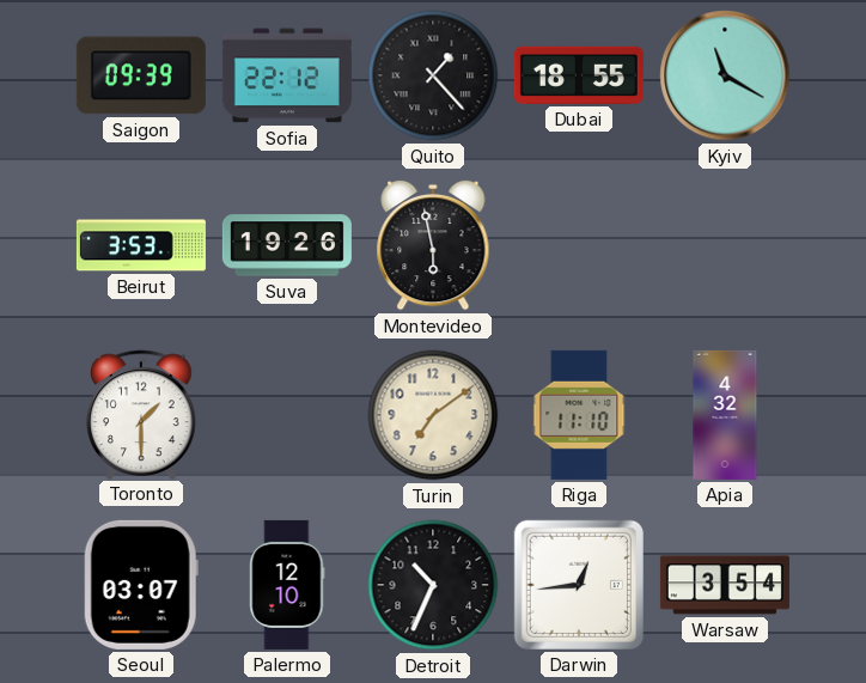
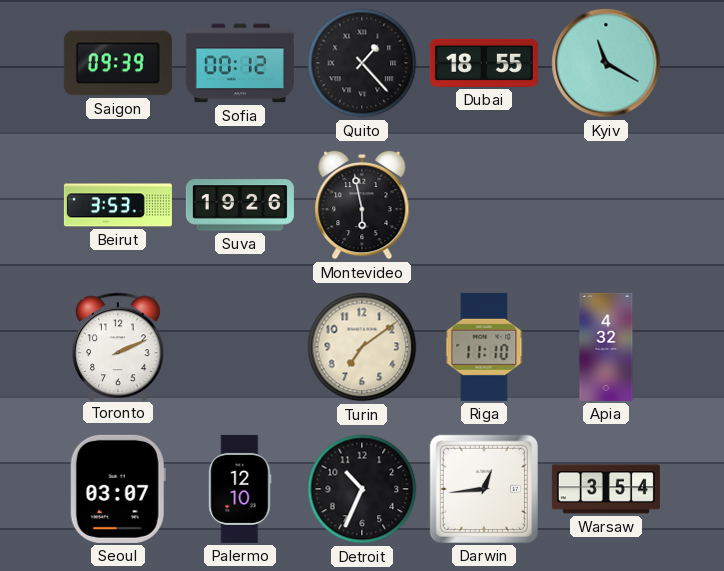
Sofia: 22:12 -> 00:12
Toronto: 1:30 -> 2:11
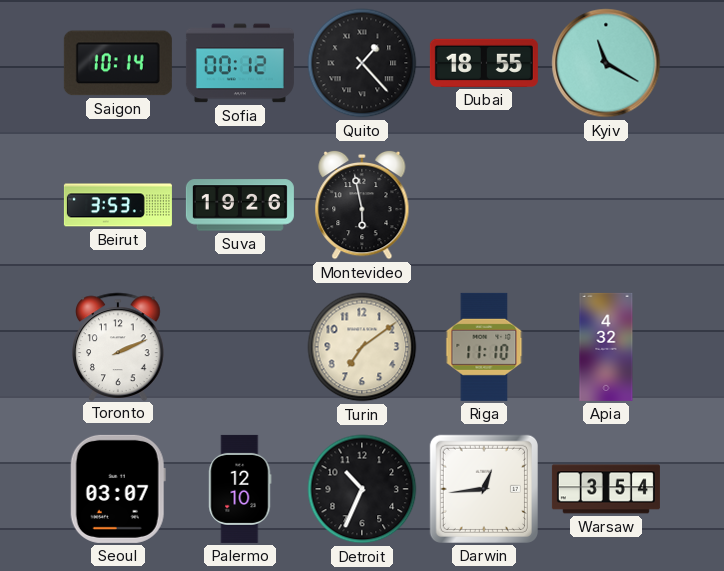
Saigon: 09:39 -> 10:14
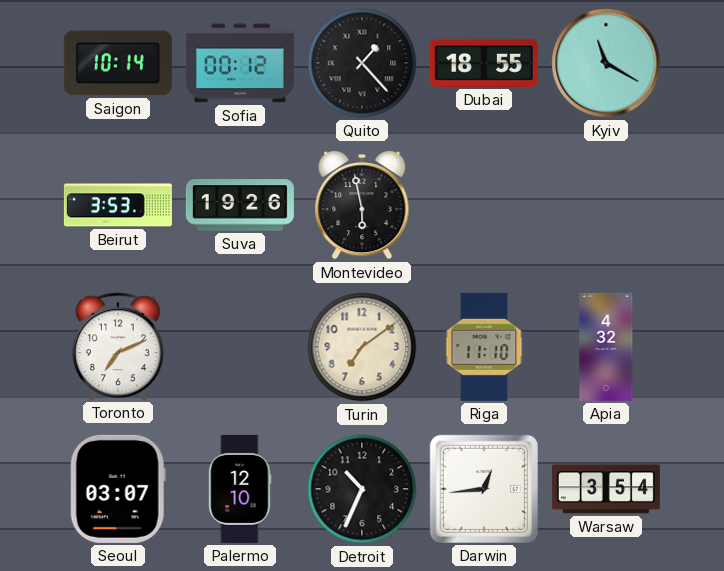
Toronto: 2:11 -> 7:11
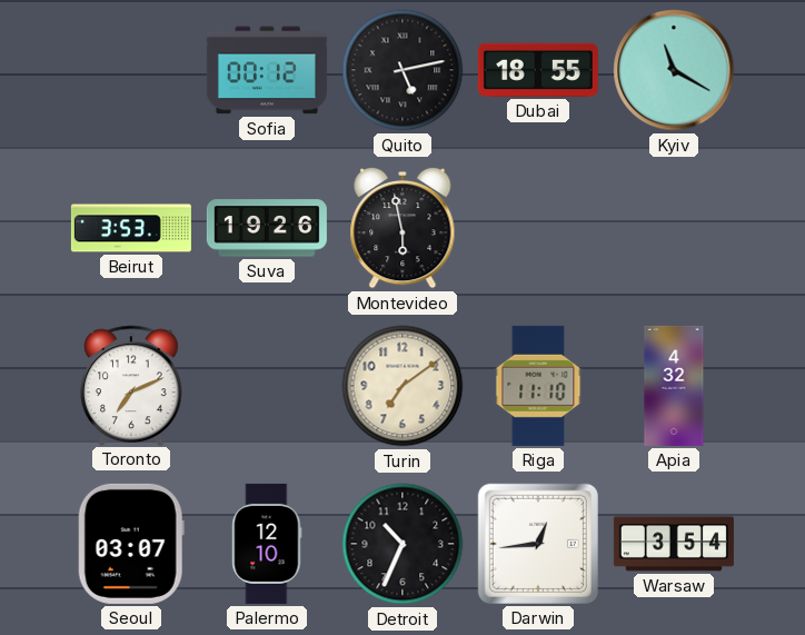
Saigon: 10:14 -> none
Quito: 1:23 -> 5:13
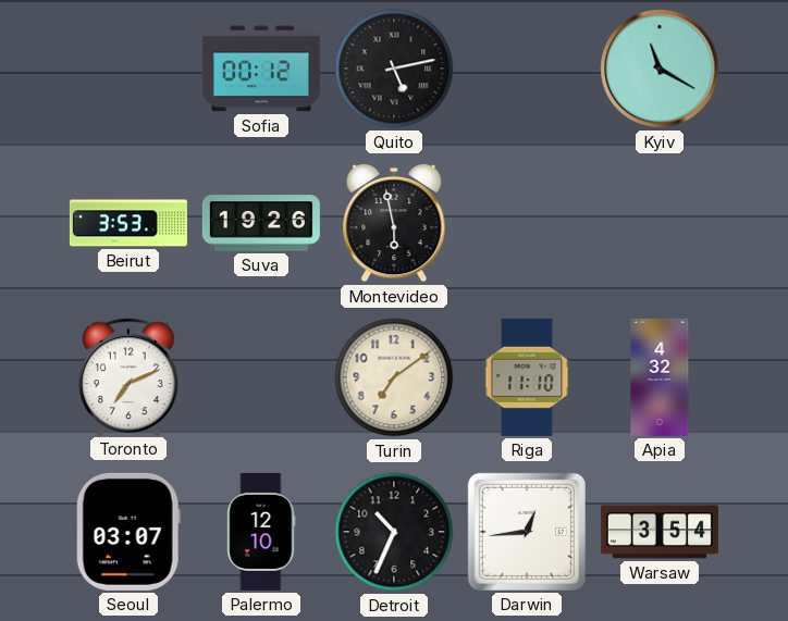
Dubai: 18:55 -> none
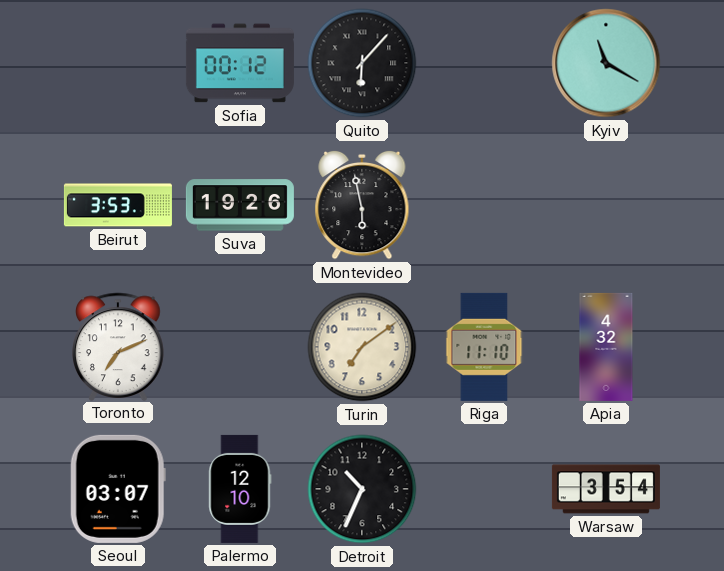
Quito: 5:13 -> 6:07
Darwin: 12:44 -> none
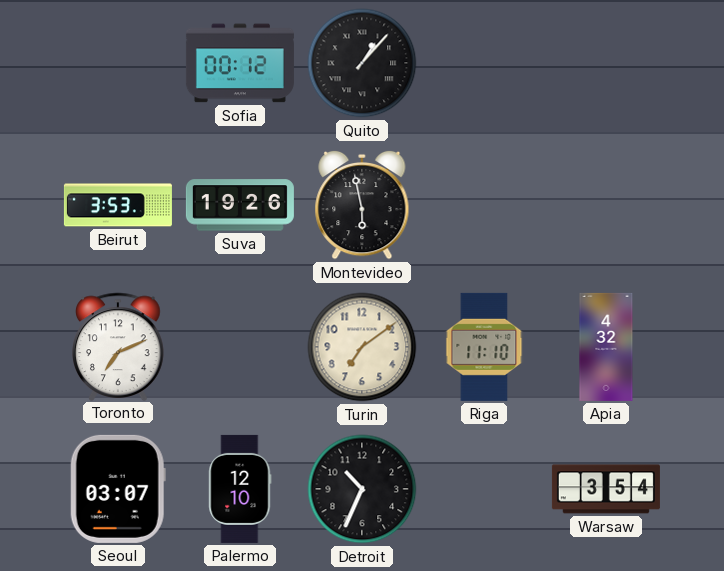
Quito: 6:07 -> 1:07
Kyiv: 11:20 -> none
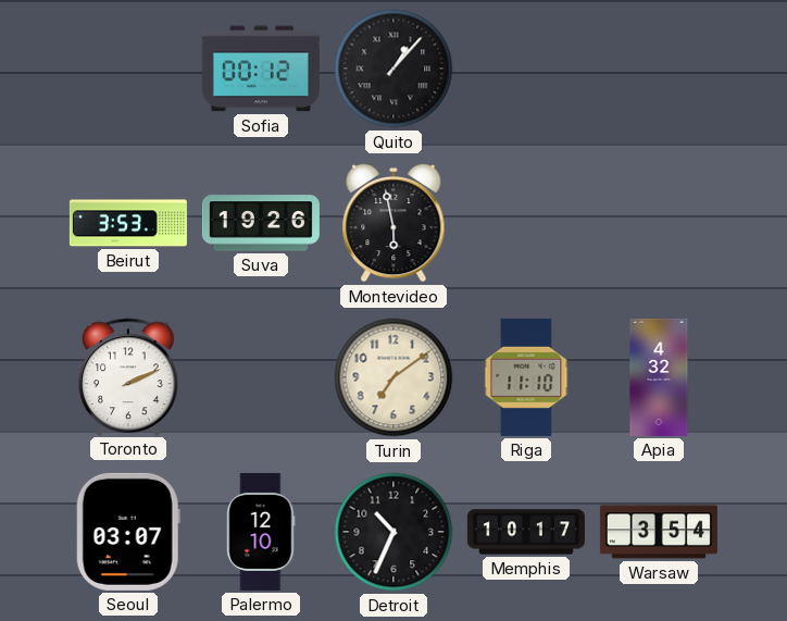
Toronto: 7:11 -> 2:11
Memphis: none -> 10:17
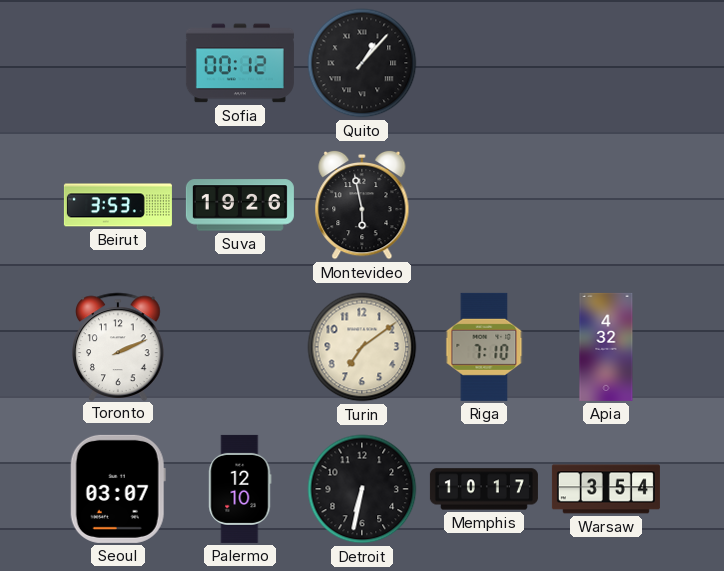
Riga: 11:10 -> 7:10
Detroit: 10:34 -> 6:32
